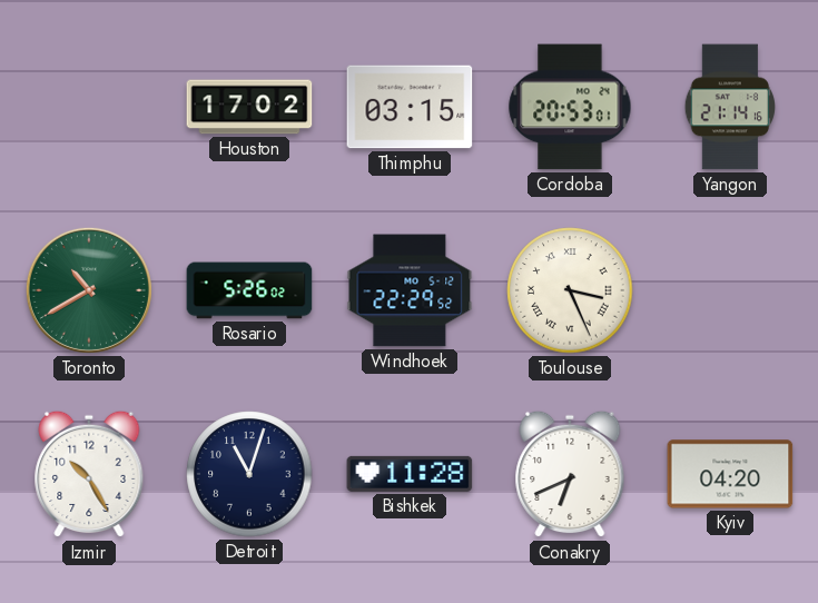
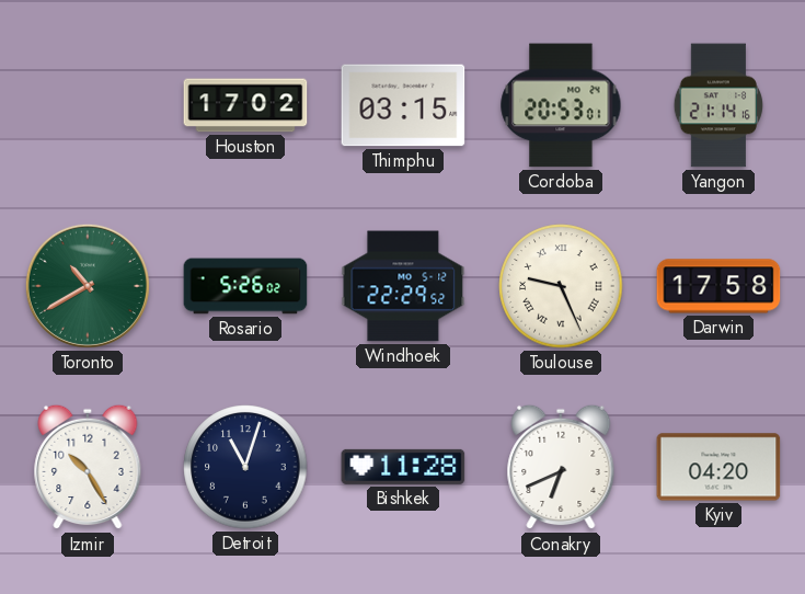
Toulouse: 3:26 -> 9:26
Darwin: none -> 17:58
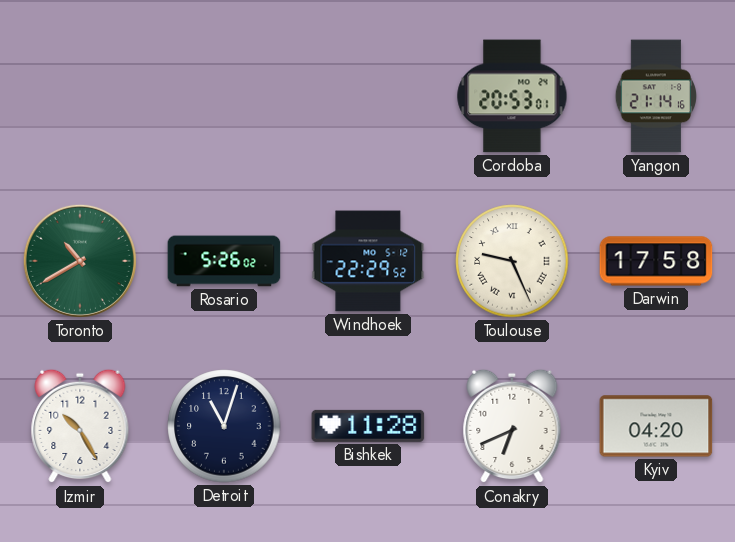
Houston: 17:02 -> none
Thimphu: 03:15 -> none
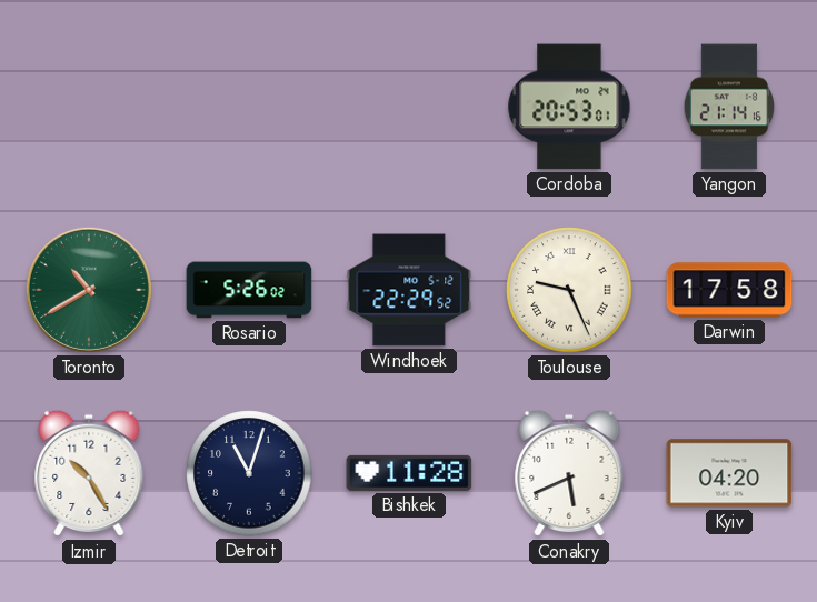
Conakry: 6:41 -> 5:41
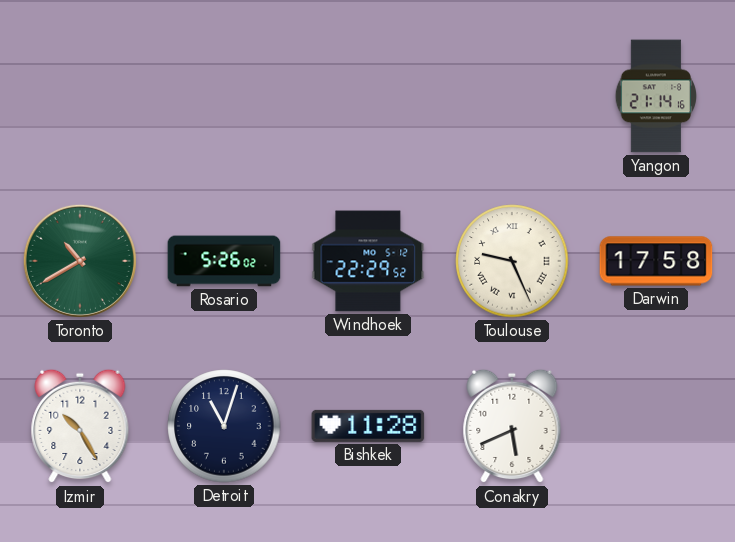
Cordoba: 20:53 -> none
Kyiv: 04:20 -> none
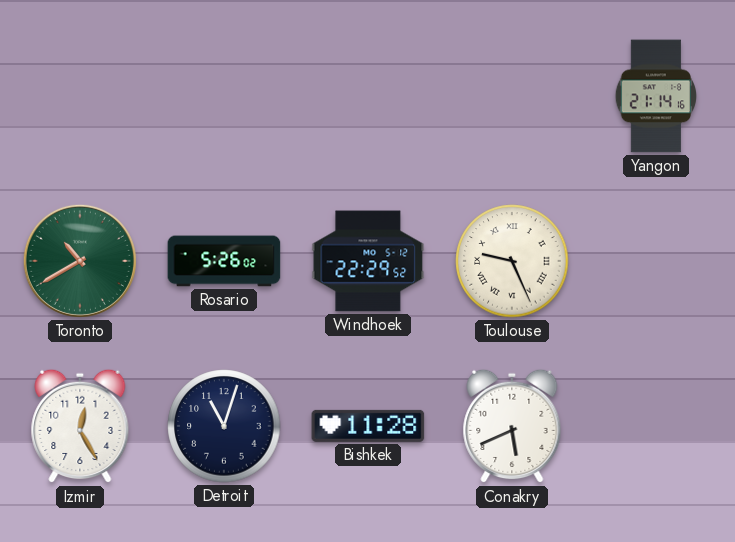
Darwin: 17:58 -> none
Izmir: 10:25 -> 12:25
